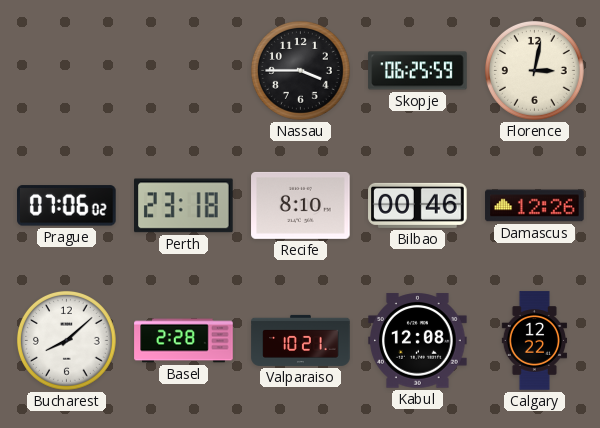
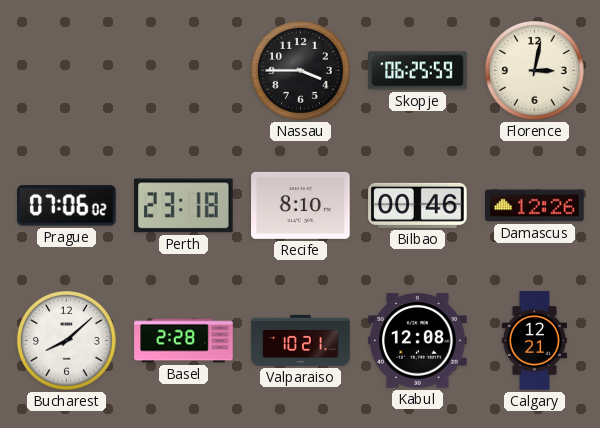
Calgary: 12:22 -> 12:21
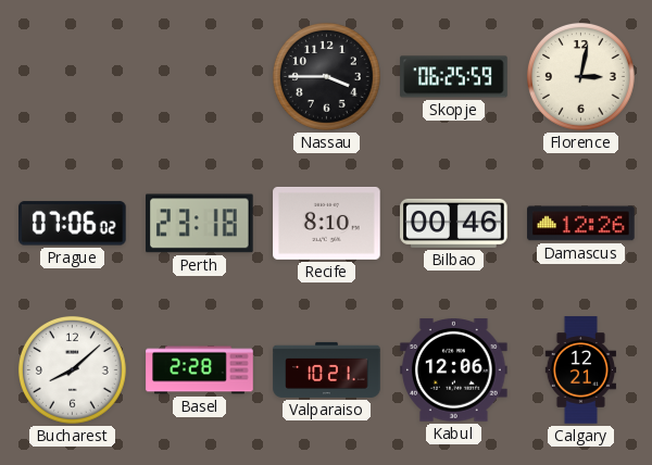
Kabul: 12:08 -> 12:06
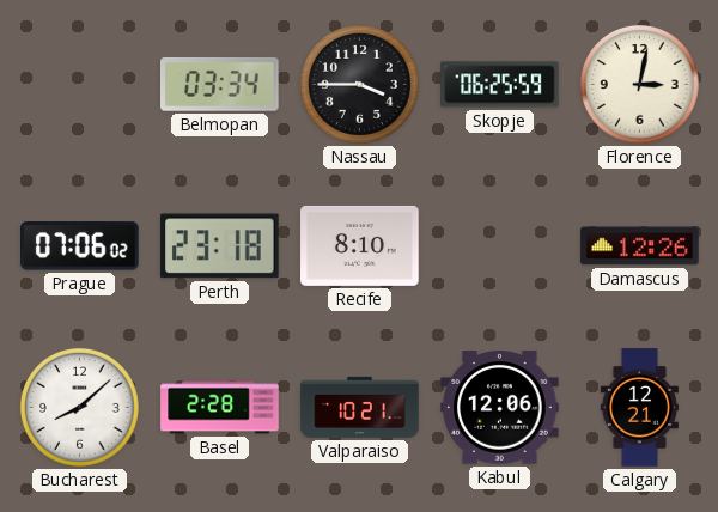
Belmopan: none -> 03:34
Bilbao: 00:46 -> none
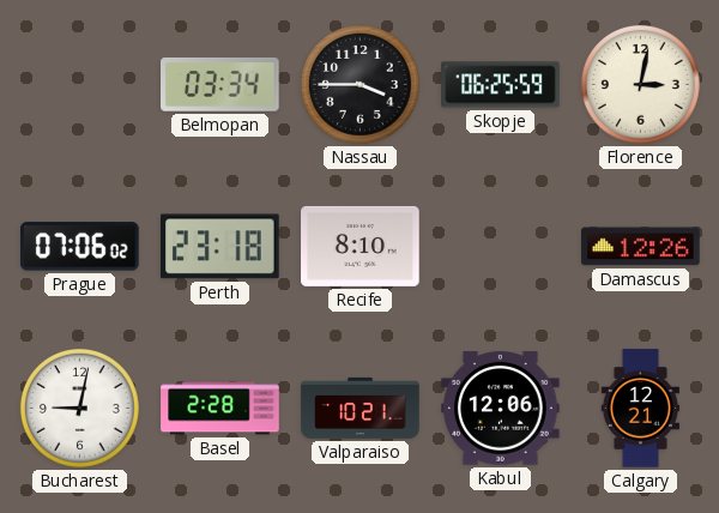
Bucharest: 8:08 -> 9:02
